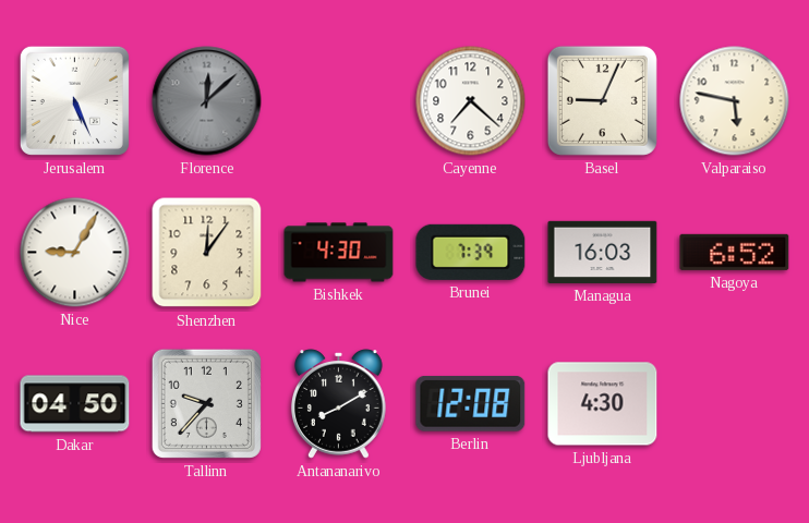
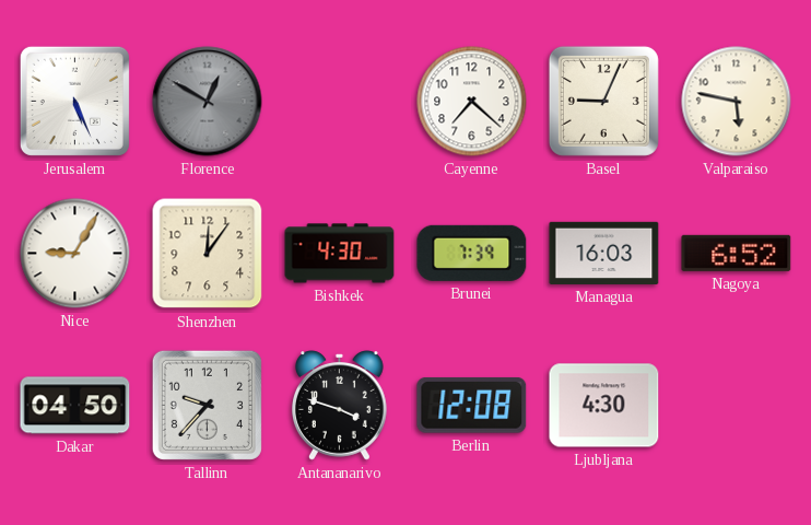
Florence: 12:08 -> 12:50
Antananarivo: 8:10 -> 3:48
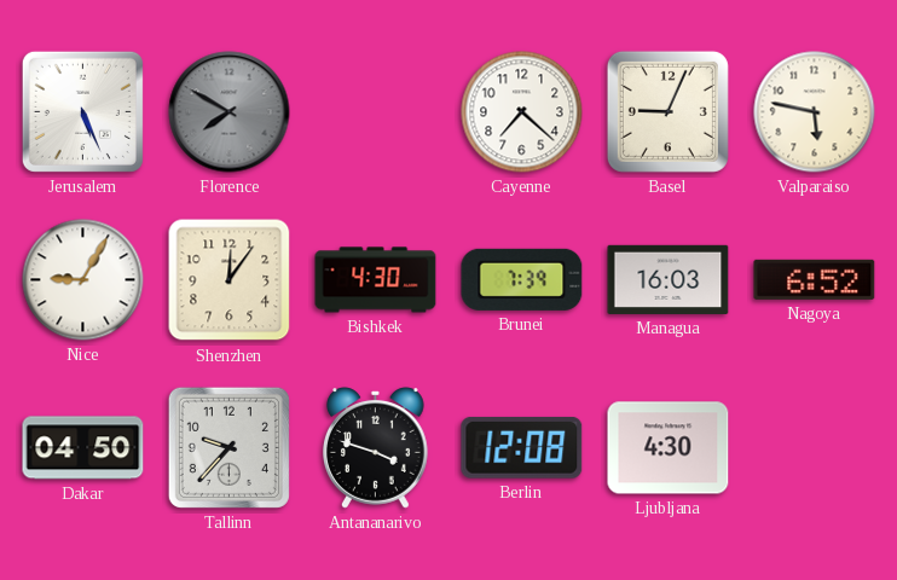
Florence: 12:50 -> 7:50
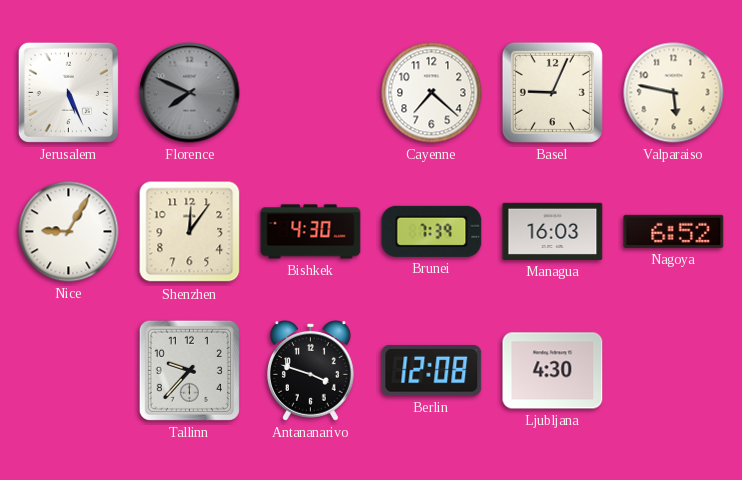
Florence: 7:50 -> 7:49
Dakar: 04:50 -> none
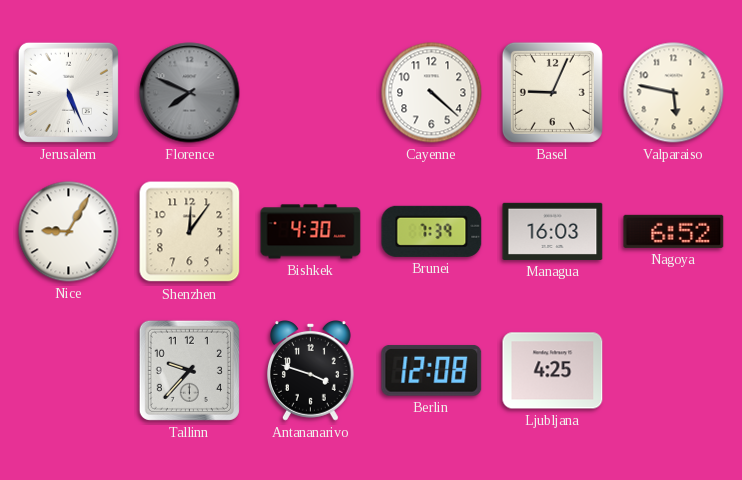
Cayenne: 7:22 -> 4:22
Ljubljana: 4:30 -> 4:25
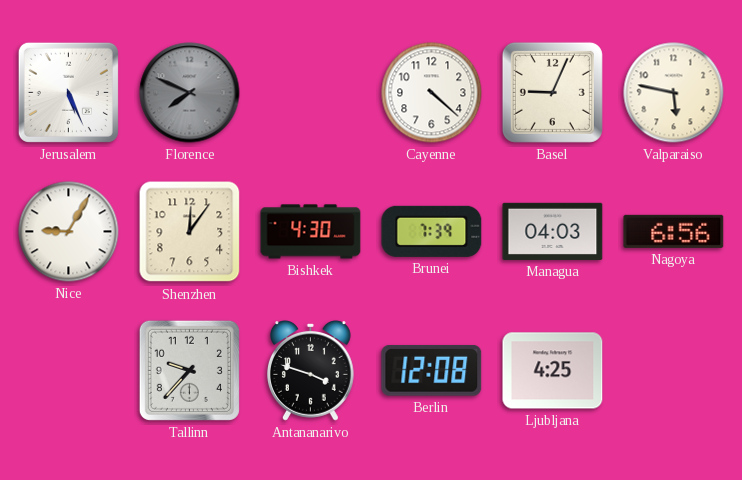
Managua: 16:03 -> 04:03
Nagoya: 6:52 -> 6:56
